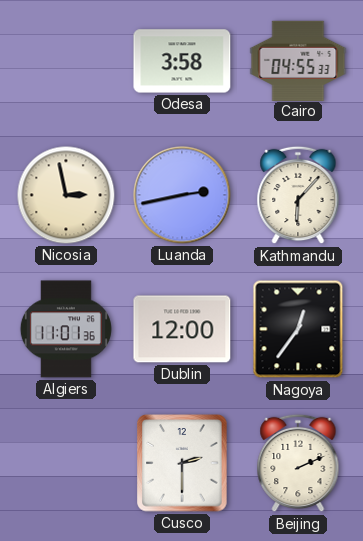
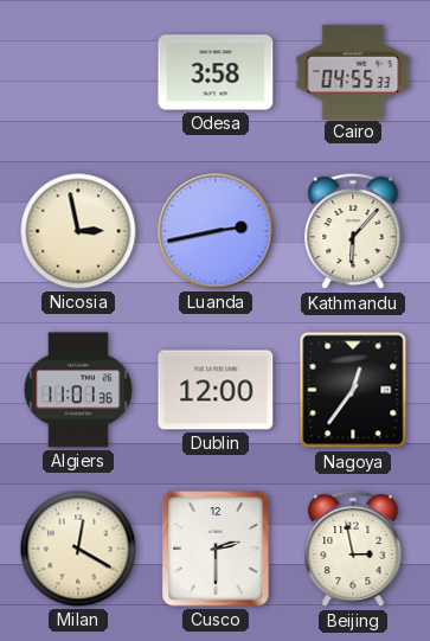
Milan: none -> 12:20
Beijing: 2:11 -> 2:58
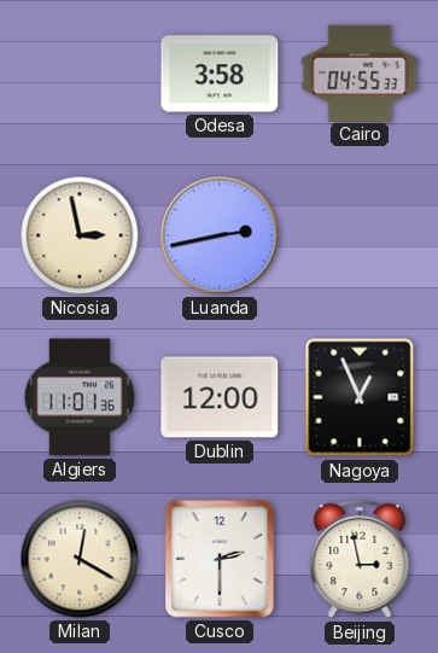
Kathmandu: 6:07 -> none
Nagoya: 12:36 -> 12:56
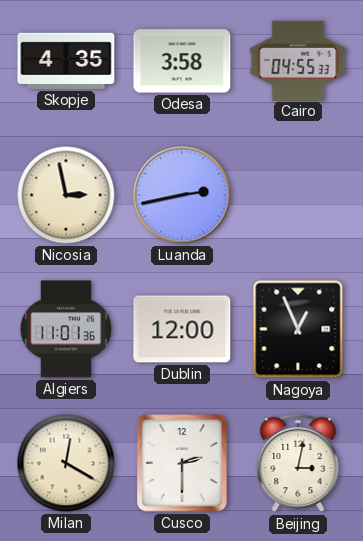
Skopje: none -> 4:35
Beijing: 2:58 -> 3:02
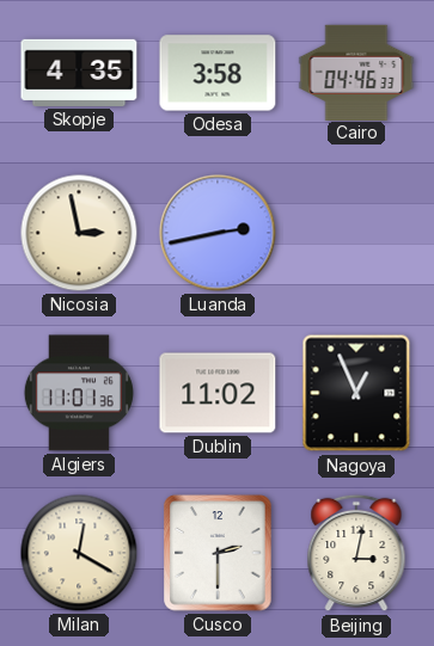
Cairo: 04:55 -> 04:46
Dublin: 12:00 -> 11:02
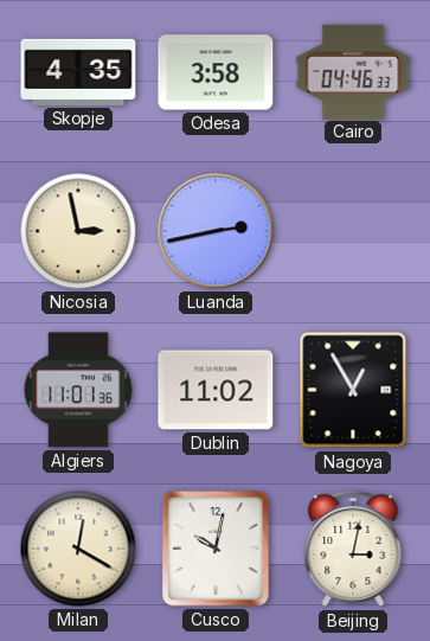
Nagoya: 12:56 -> 12:55
Cusco: 2:30 -> 10:02
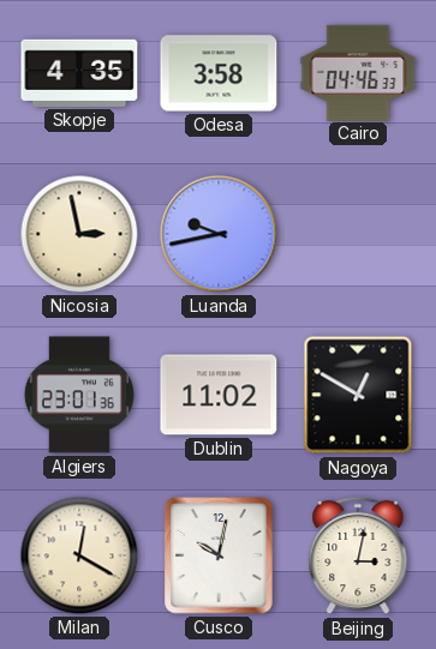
Luanda: 2:43 -> 9:43
Algiers: 11:01 -> 23:01
Nagoya: 12:55 -> 12:50
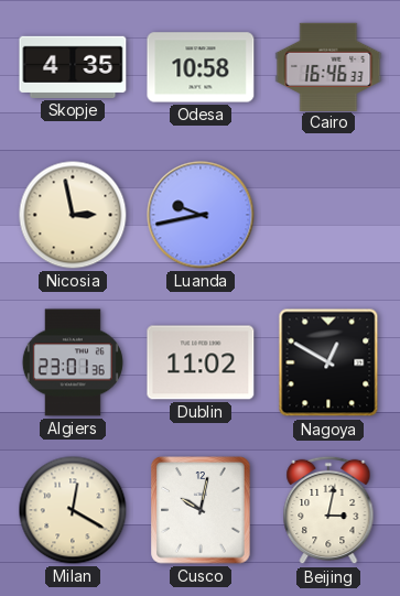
Odesa: 3:58 -> 10:58
Cairo: 04:46 -> 16:46
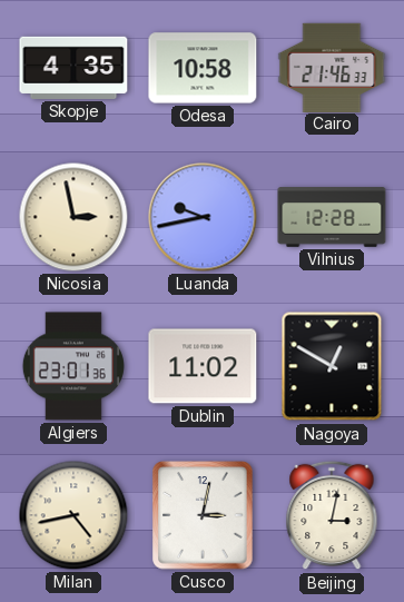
Cairo: 16:46 -> 21:46
Vilnius: none -> 12:28
Milan: 12:20 -> 4:43
Cusco: 10:02 -> 3:02
